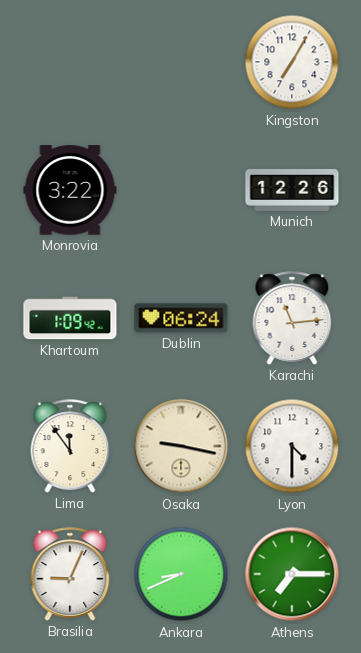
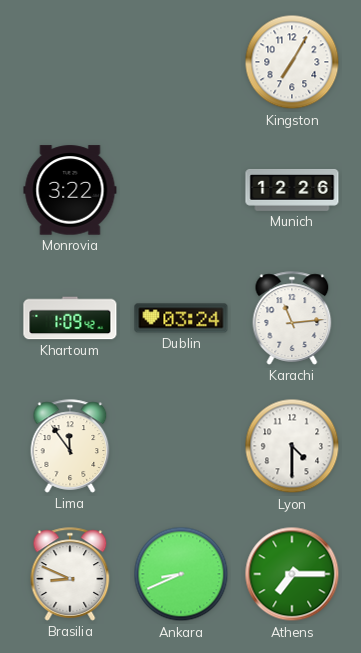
Dublin: 06:24 -> 03:24
Osaka: 9:17 -> none
Brasilia: 9:04 -> 8:49
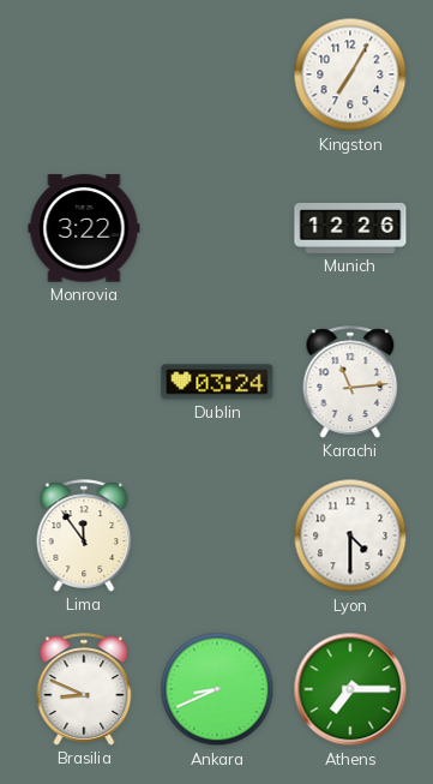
Khartoum: 1:09 -> none
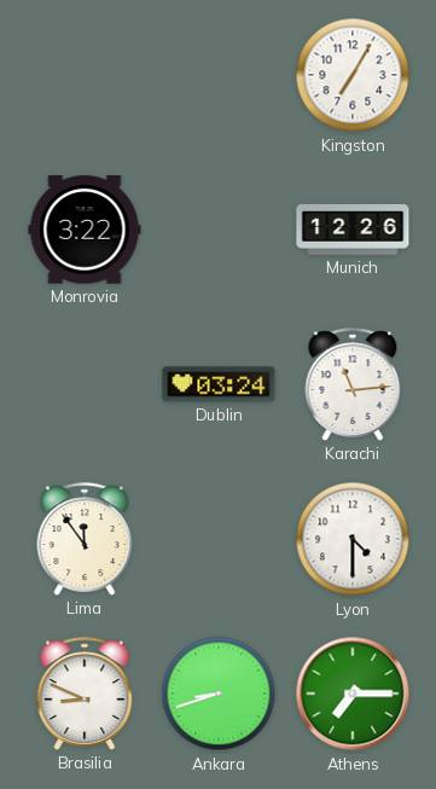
Ankara: 8:41 -> 8:42
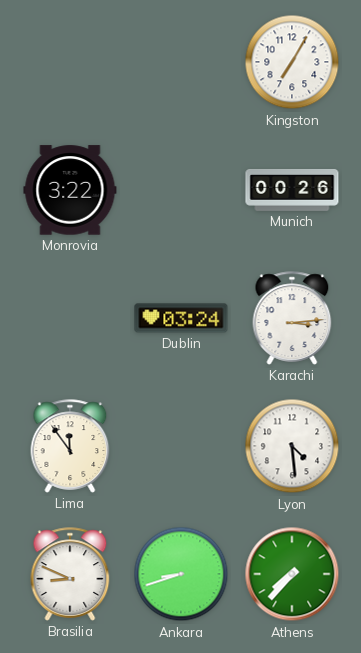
Munich: 12:26 -> 00:26
Karachi: 11:14 -> 3:14
Lyon: 4:30 -> 4:29
Athens: 7:15 -> 7:37
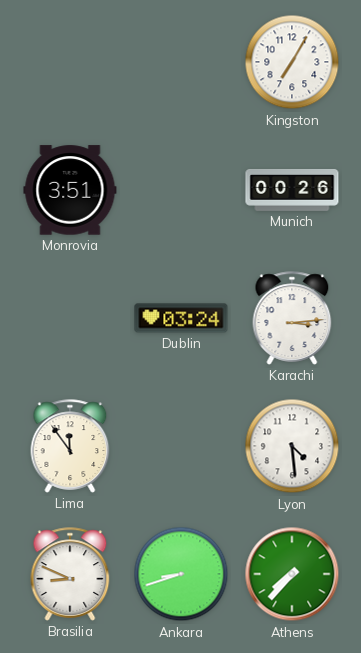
Monrovia: 3:22 -> 3:51
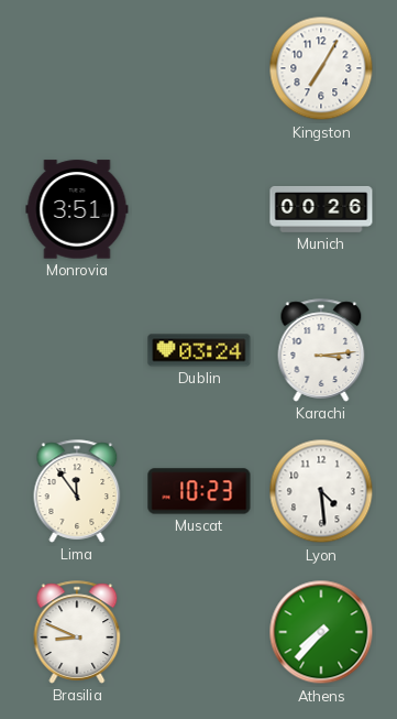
Muscat: none -> 10:23
Ankara: 8:42 -> none
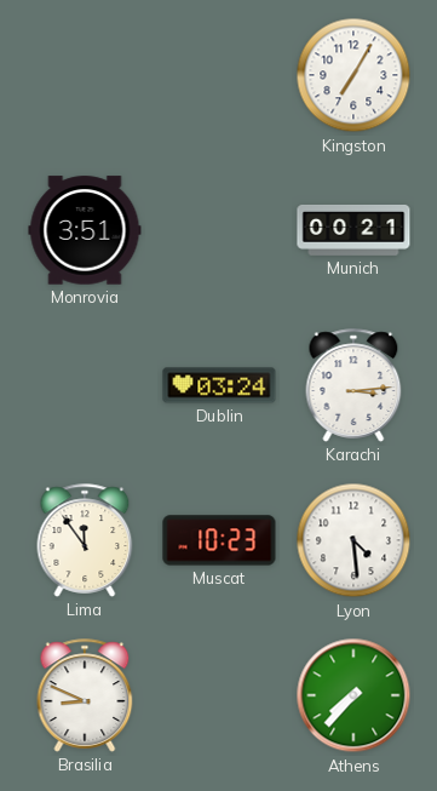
Munich: 00:26 -> 00:21
